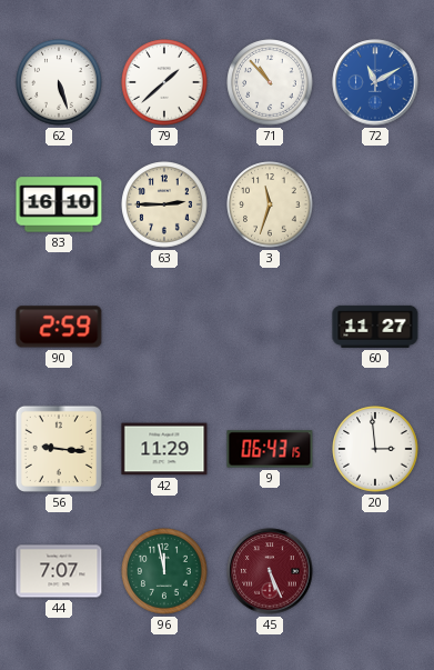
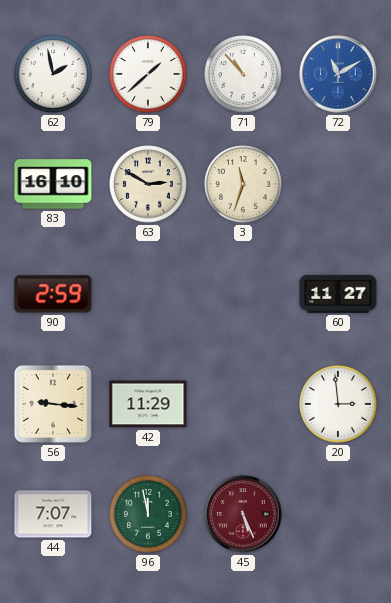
62: 5:27 -> 1:58
63: 2:45 -> 2:50
9: 06:43 -> none
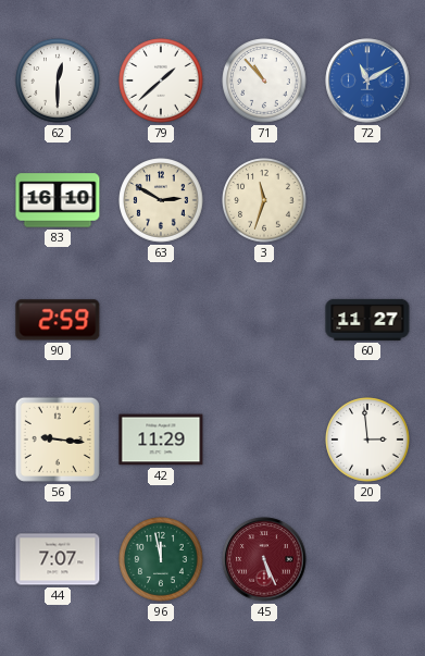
62: 1:58 -> 12:30
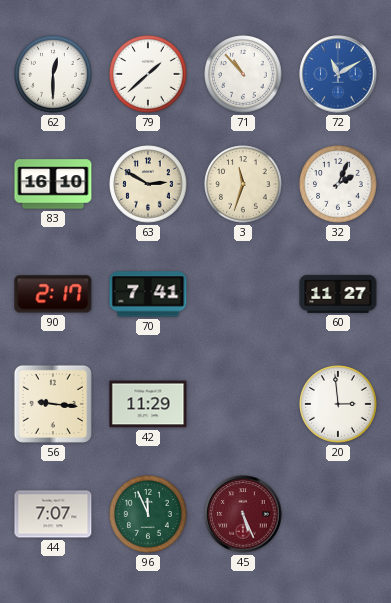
32: none -> 2:04
90: 2:59 -> 2:17
70: none -> 7:41
96: 11:58 -> 11:56
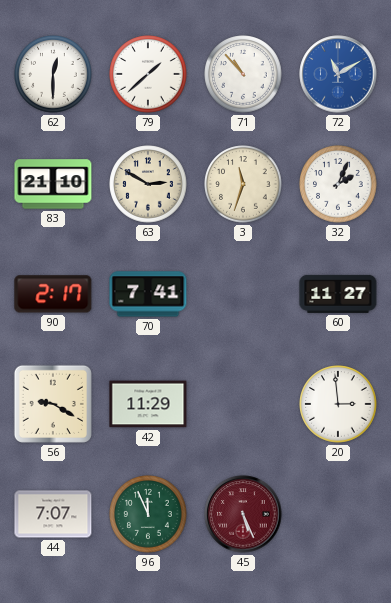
83: 16:10 -> 21:10
56: 9:16 -> 9:20
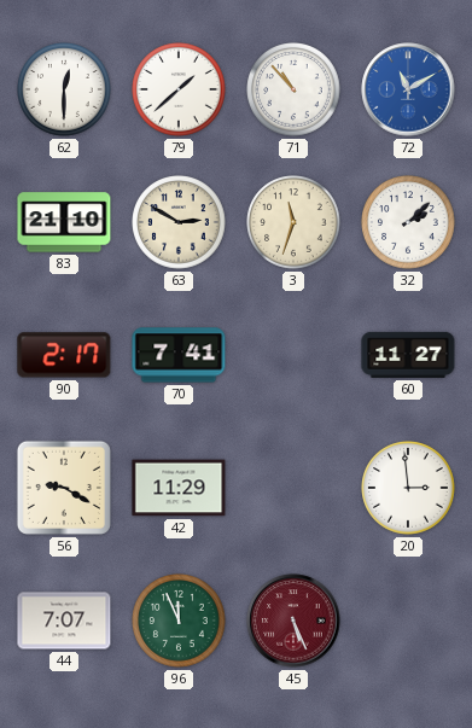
32: 2:04 -> 2:08
